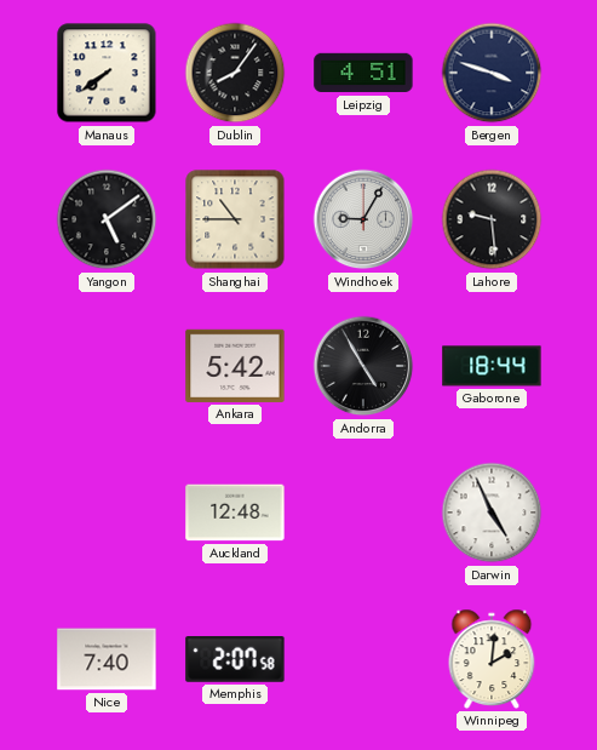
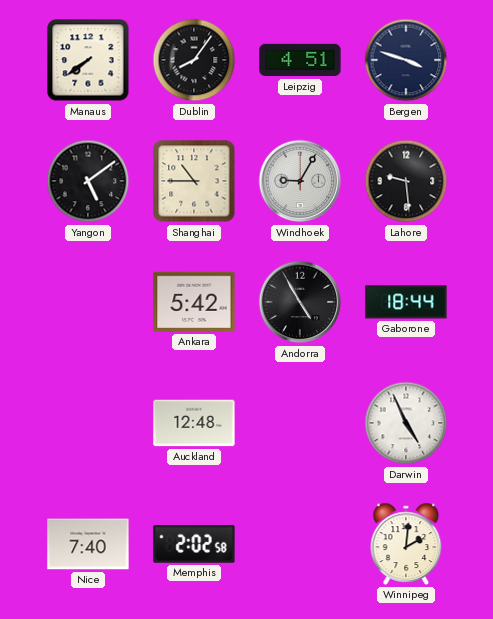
Memphis: 2:07 -> 2:02
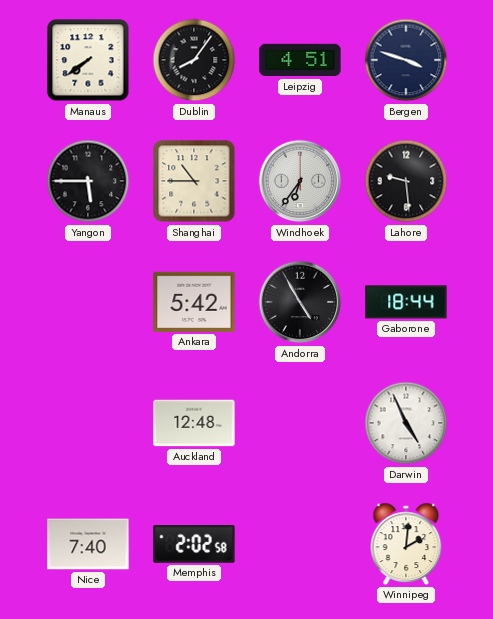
Yangon: 5:09 -> 5:45
Windhoek: 9:05 -> 6:36
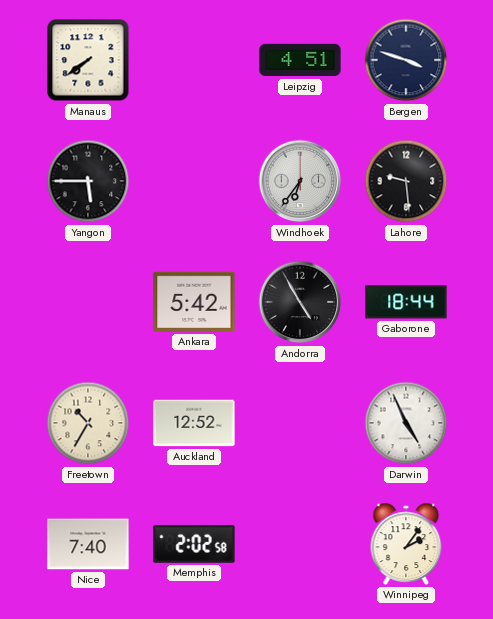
Dublin: 8:06 -> none
Shanghai: 10:45 -> none
Freetown: none -> 10:35
Auckland: 12:48 -> 12:52
Winnipeg: 2:01 -> 2:06
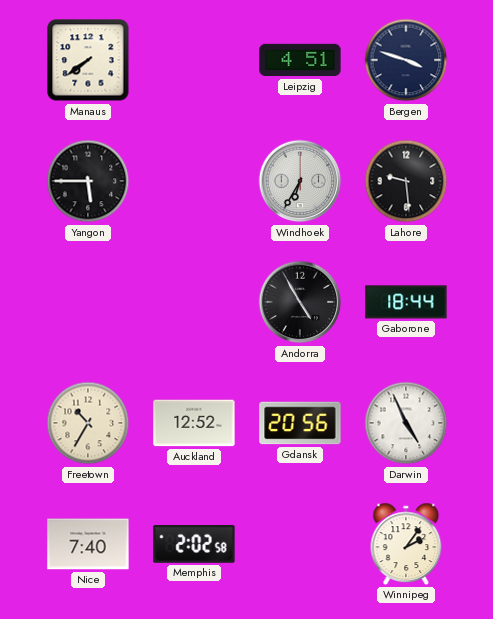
Windhoek: 6:36 -> 6:35
Ankara: 5:42 -> none
Gdansk: none -> 20:56
